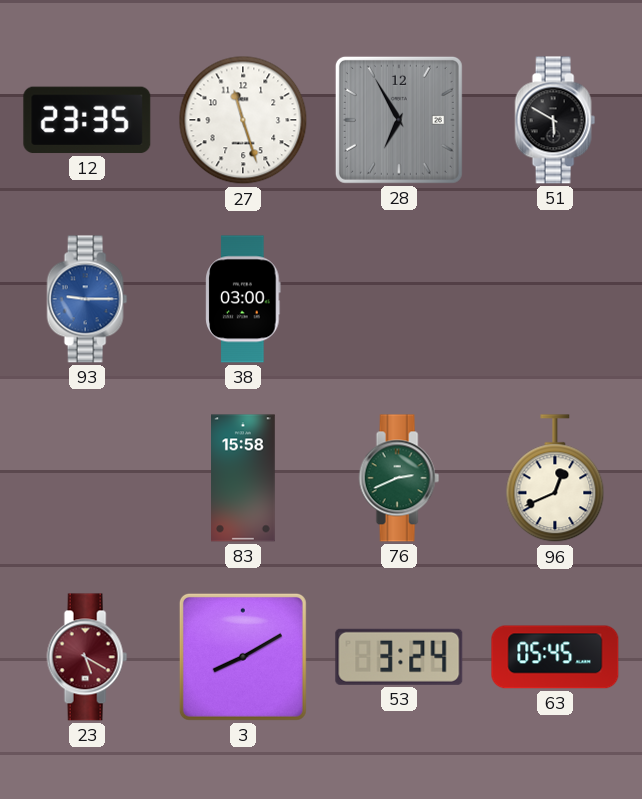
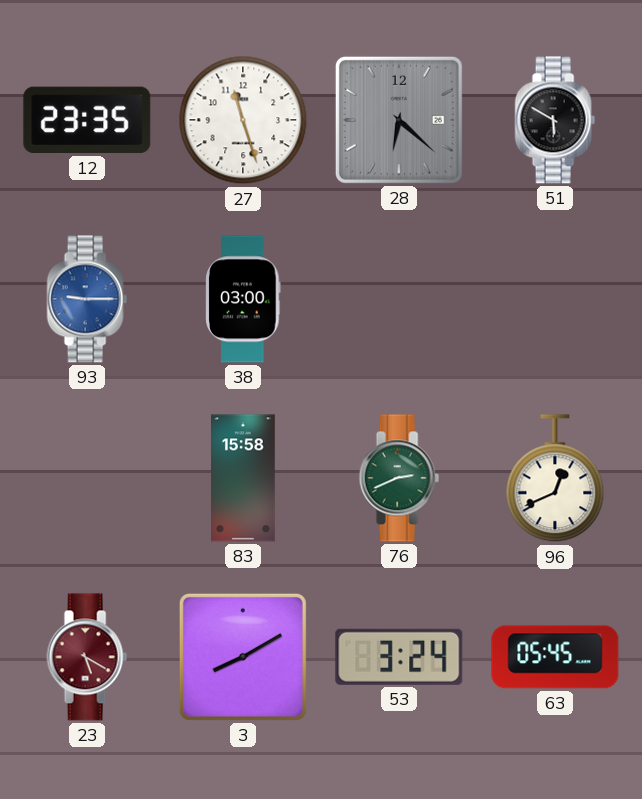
28: 6:55 -> 6:22
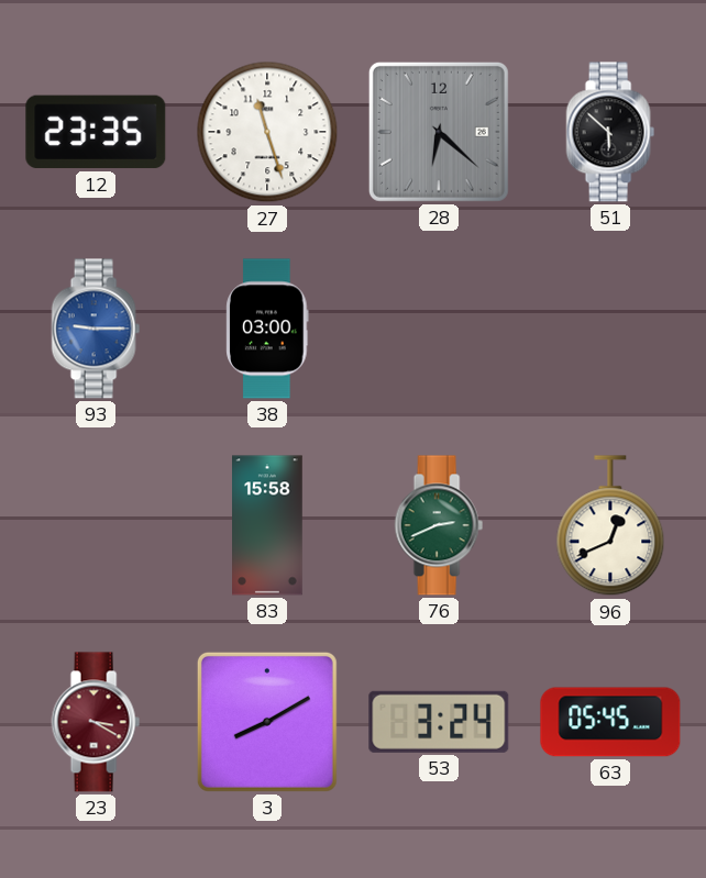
51: 5:50 -> 5:52
23: 5:20 -> 3:20
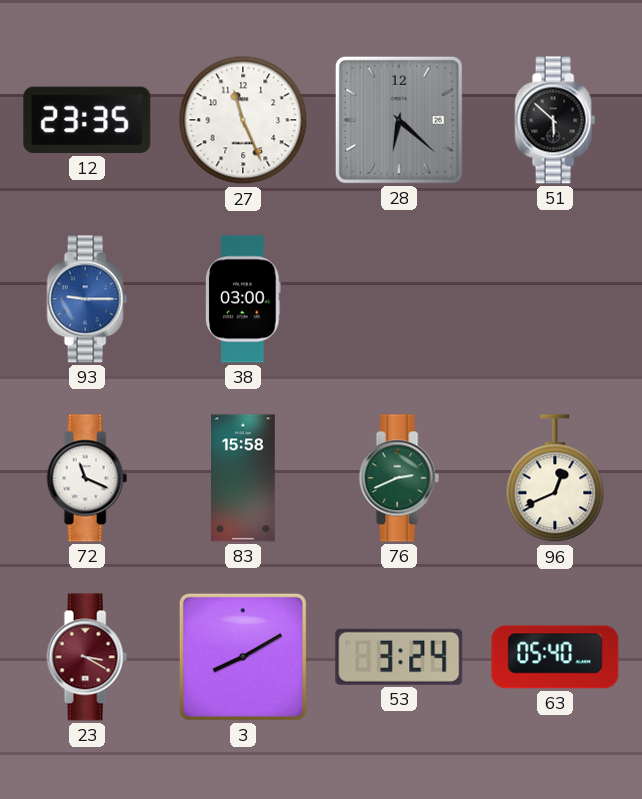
27: 11:27 -> 11:26
72: none -> 11:19
63: 05:45 -> 05:40
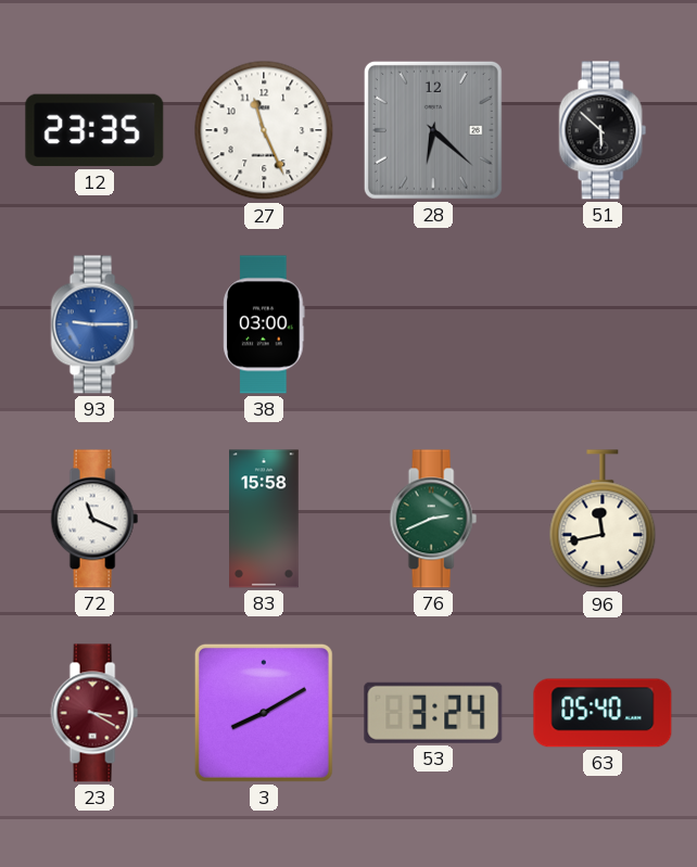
96: 12:41 -> 11:43
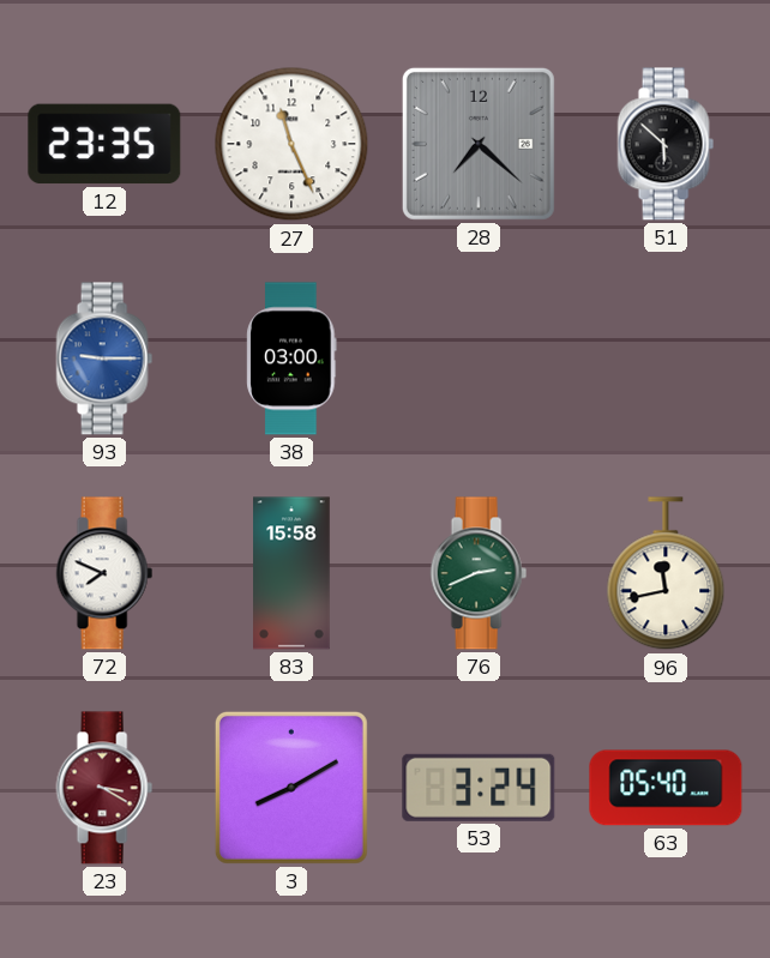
28: 6:22 -> 7:22
72: 11:19 -> 7:49
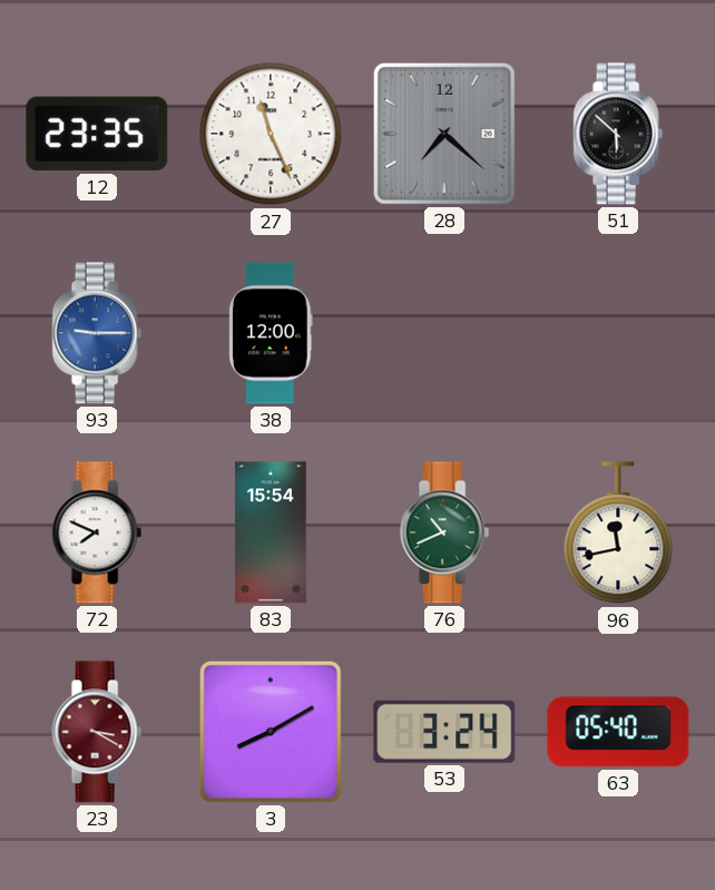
38: 03:00 -> 12:00
83: 15:58 -> 15:54
76: 2:41 -> 10:41
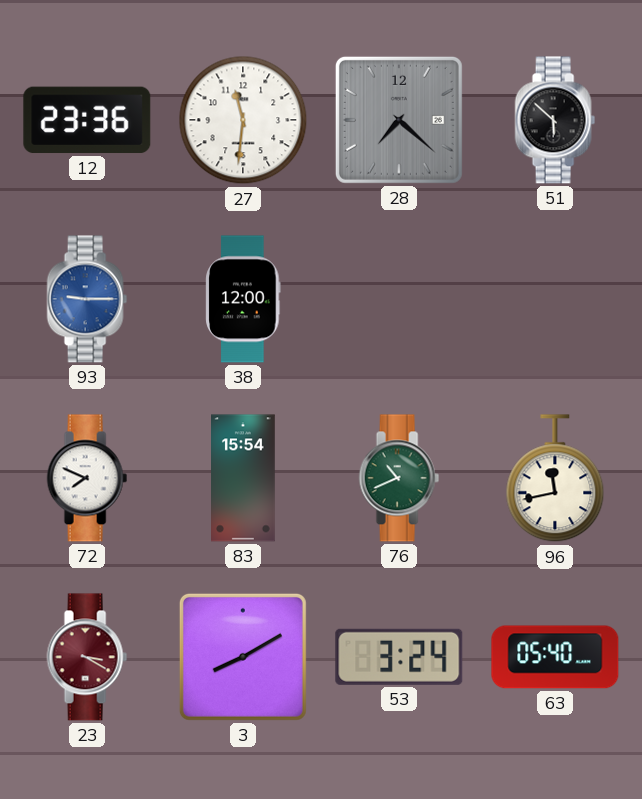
12: 23:35 -> 23:36
27: 11:26 -> 11:31
